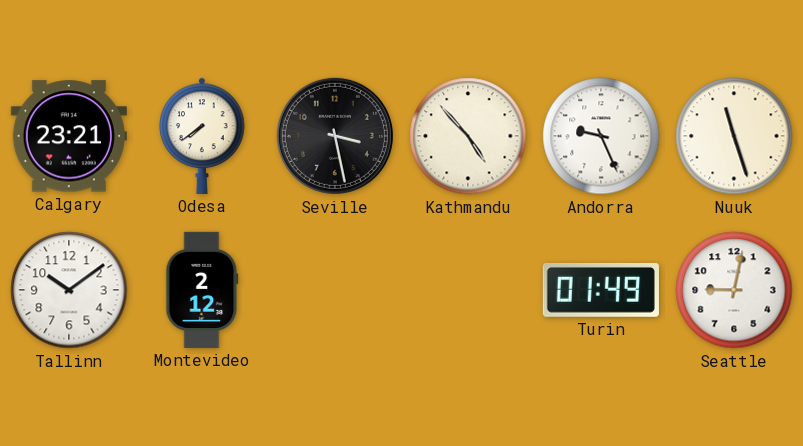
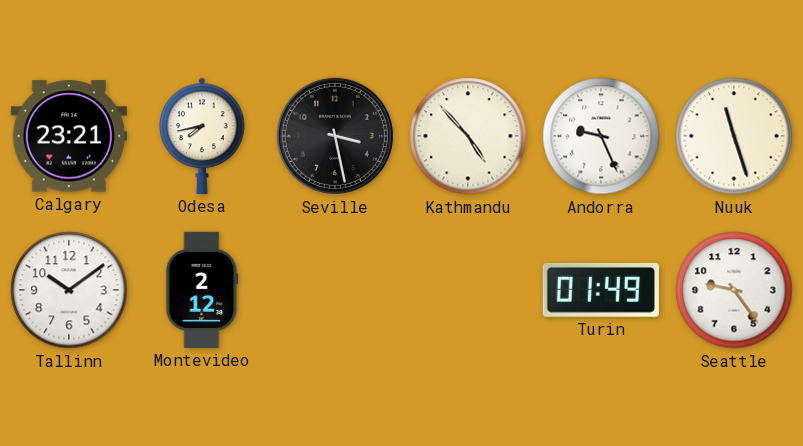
Odesa: 7:39 -> 7:43
Seattle: 9:02 -> 9:24
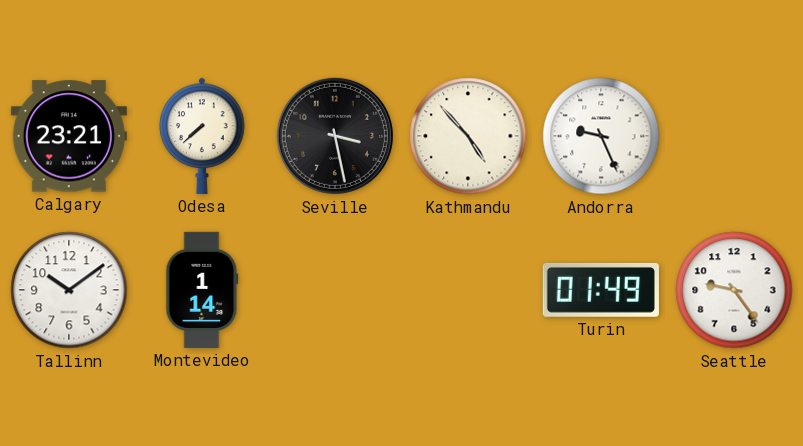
Odesa: 7:43 -> 7:38
Nuuk: 11:27 -> none
Montevideo: 2:12 -> 1:14
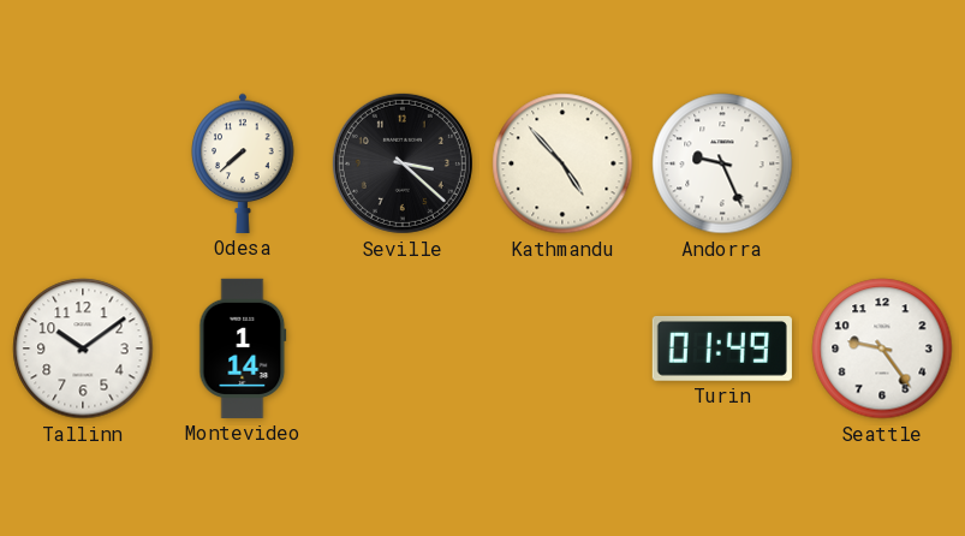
Calgary: 23:21 -> none
Seville: 3:28 -> 3:22
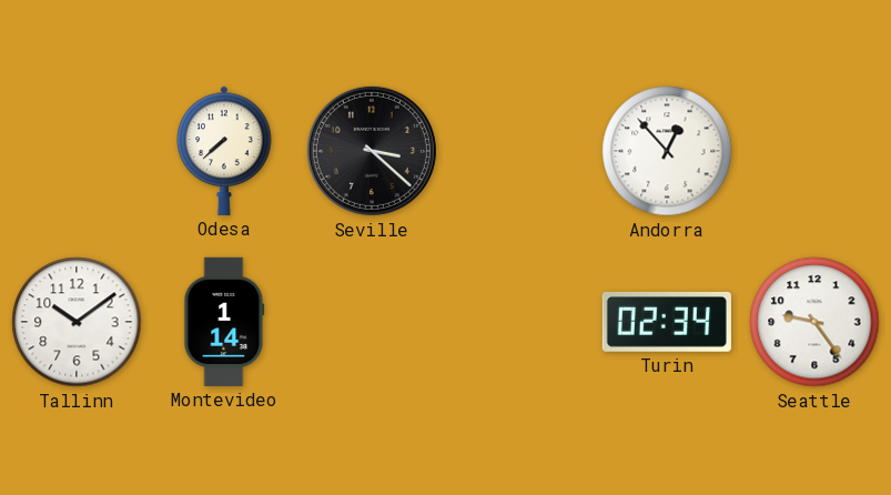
Kathmandu: 4:53 -> none
Andorra: 9:26 -> 12:53
Turin: 01:49 -> 02:34
